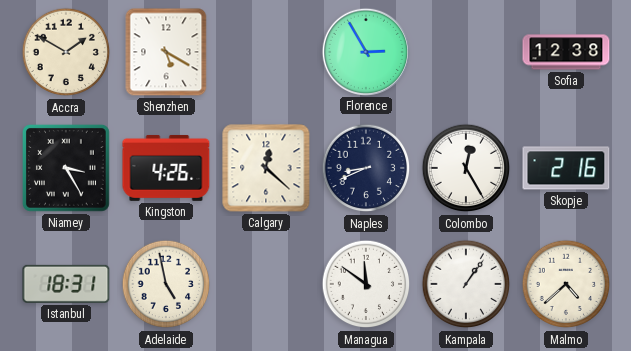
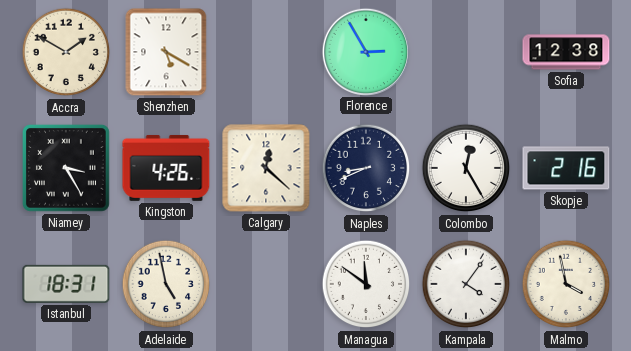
Kampala: 1:06 -> 4:06
Malmo: 4:38 -> 3:58
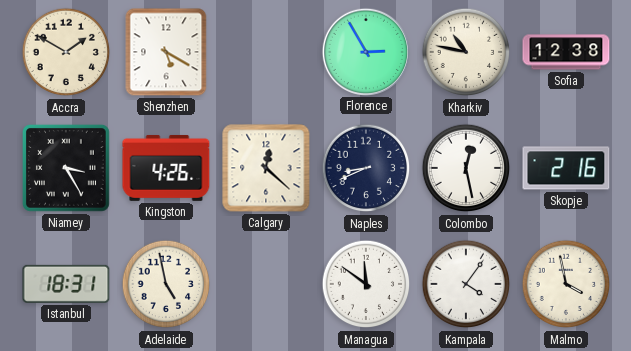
Kharkiv: none -> 10:47
Colombo: 12:25 -> 12:28
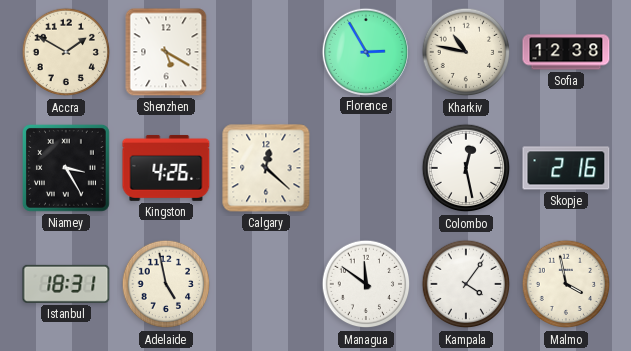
Naples: 8:41 -> none
